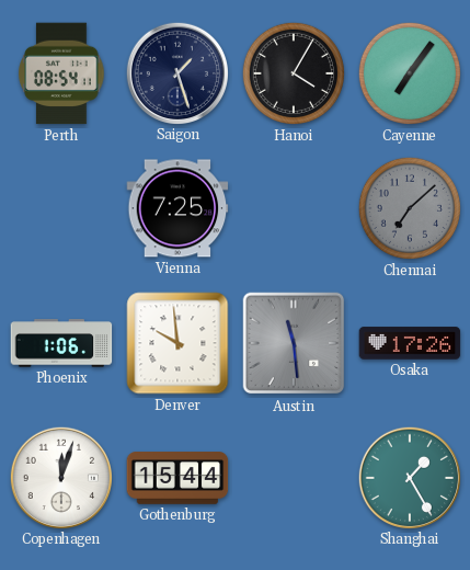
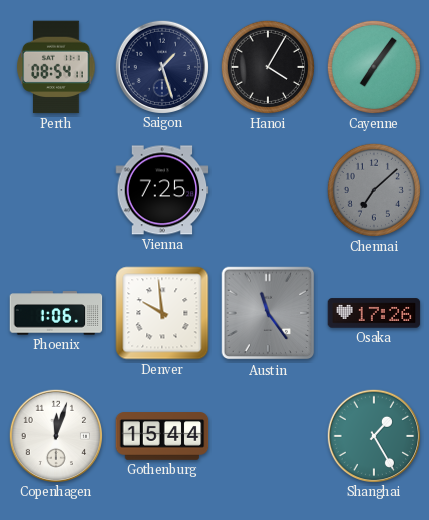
Austin: 11:29 -> 11:24
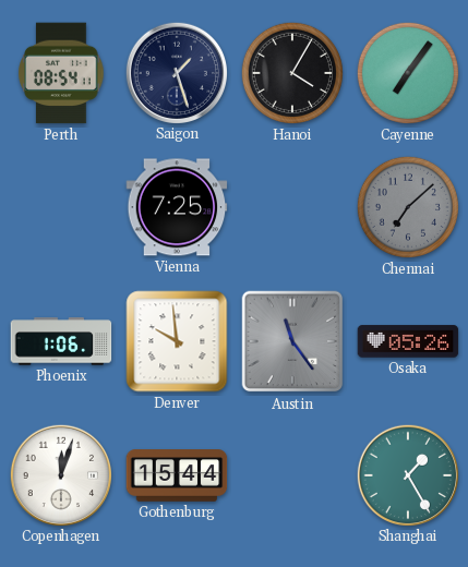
Osaka: 17:26 -> 05:26
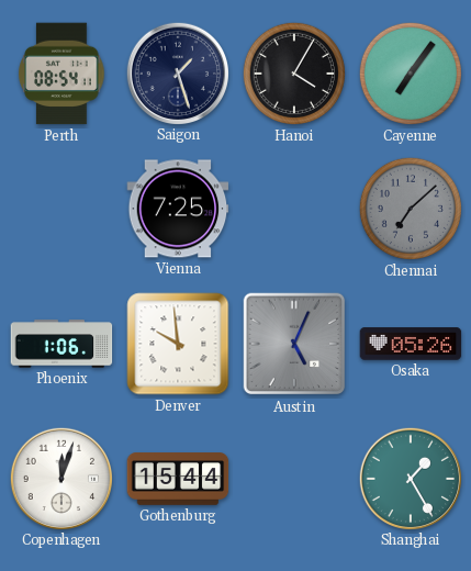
Austin: 11:24 -> 5:04
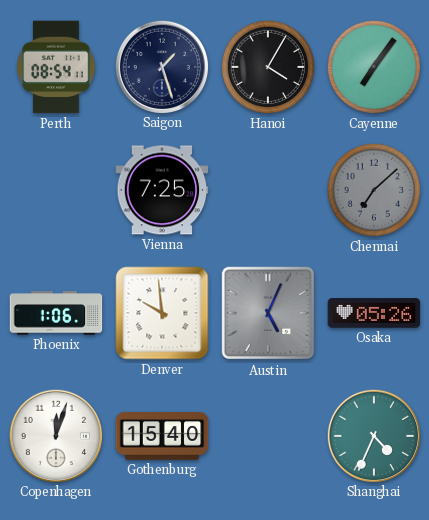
Gothenburg: 15:44 -> 15:40
Shanghai: 1:25 -> 4:34
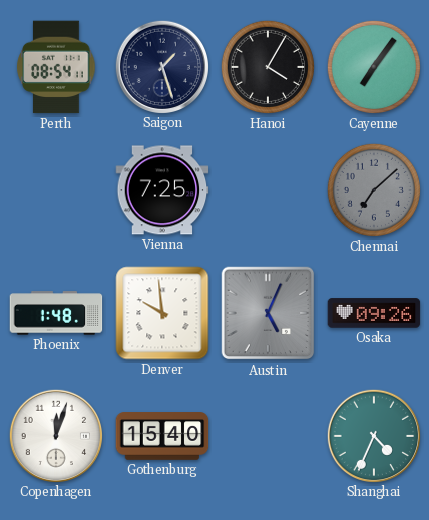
Phoenix: 1:06 -> 1:48
Osaka: 05:26 -> 09:26
